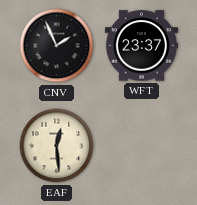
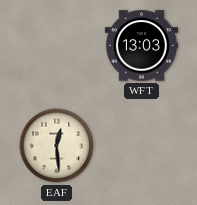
CNV: 1:56 -> none
WFT: 23:37 -> 13:03
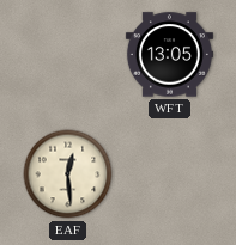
WFT: 13:03 -> 13:05
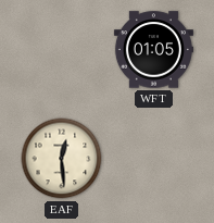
WFT: 13:05 -> 01:05
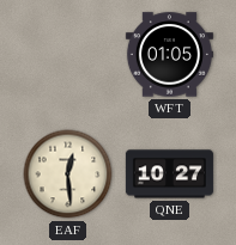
QNE: none -> 10:27
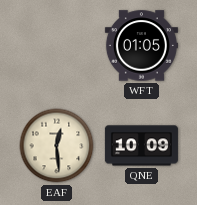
QNE: 10:27 -> 10:09
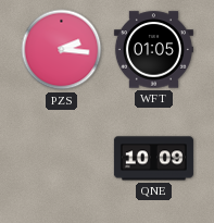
PZS: none -> 2:16
EAF: 12:29 -> none
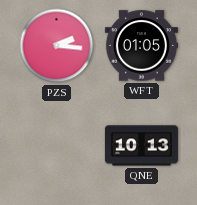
QNE: 10:09 -> 10:13
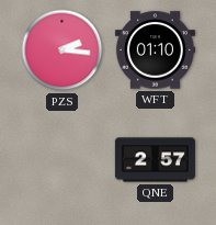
WFT: 01:05 -> 01:10
QNE: 10:13 -> 2:57
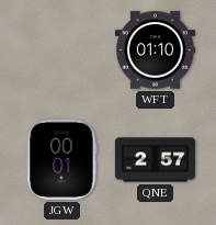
PZS: 2:16 -> none
JGW: none -> 00:01
